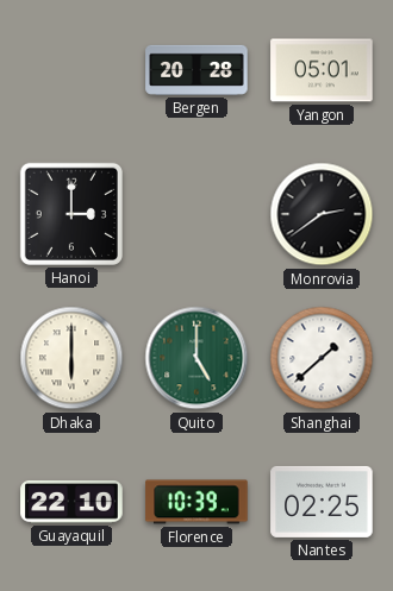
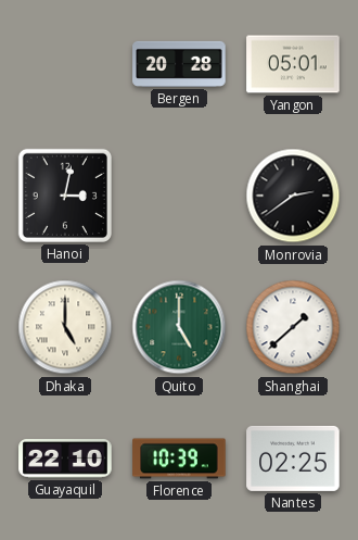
Hanoi: 3:00 -> 3:02
Dhaka: 6:00 -> 5:00
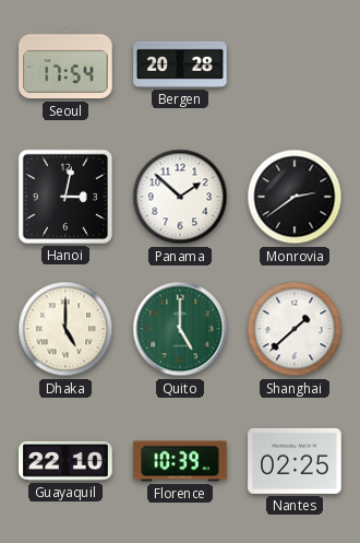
Seoul: none -> 17:54
Yangon: 05:01 -> none
Panama: none -> 1:52
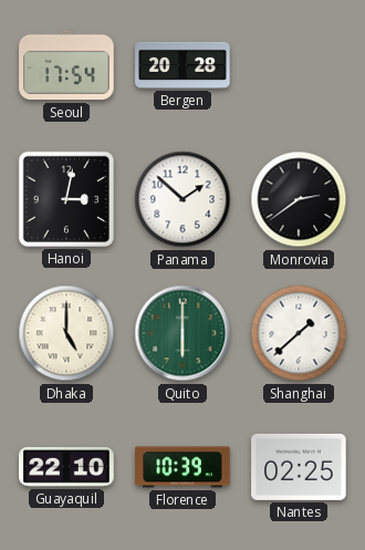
Quito: 5:00 -> 6:00
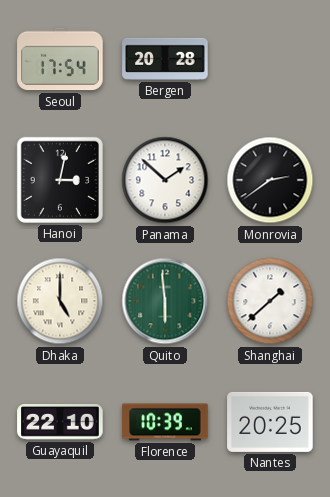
Quito: 6:00 -> 5:59
Nantes: 02:25 -> 20:25
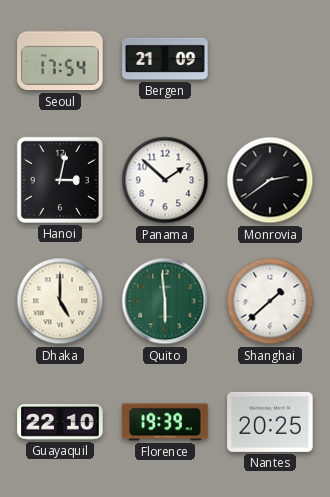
Bergen: 20:28 -> 21:09
Florence: 10:39 -> 19:39
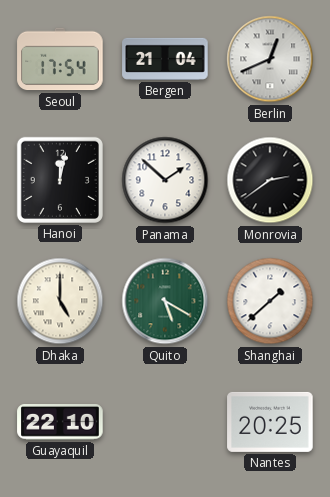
Bergen: 21:09 -> 21:04
Berlin: none -> 12:41
Hanoi: 3:02 -> 12:02
Quito: 5:59 -> 5:20
Florence: 19:39 -> none
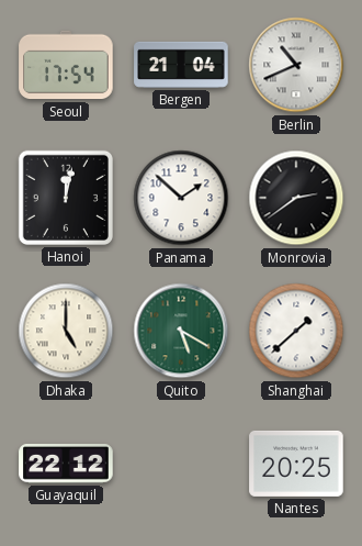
Berlin: 12:41 -> 10:41
Guayaquil: 22:10 -> 22:12
